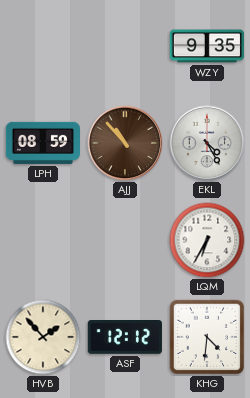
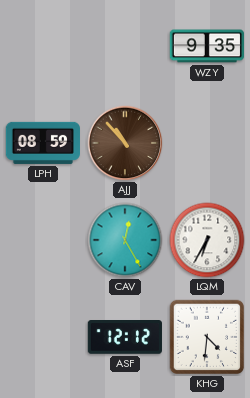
EKL: 4:25 -> none
CAV: none -> 12:25
HVB: 1:53 -> none
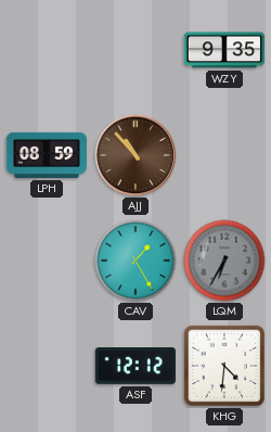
CAV: 12:25 -> 1:25
LQM dial: white -> grey
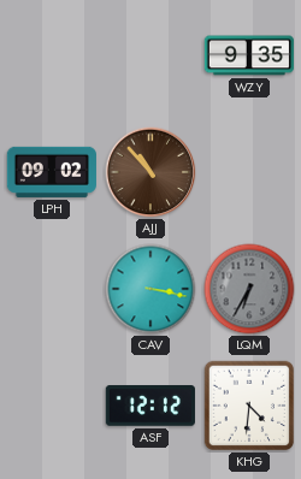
LPH: 08:59 -> 09:02
CAV: 1:25 -> 3:17
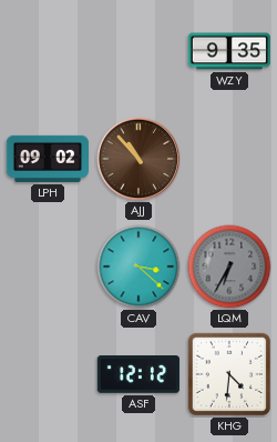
CAV: 3:17 -> 3:22
